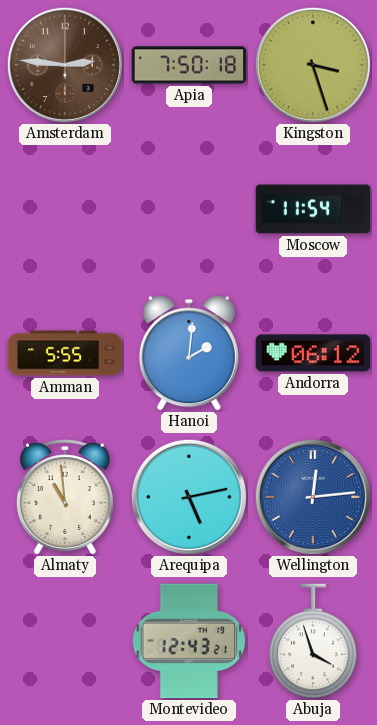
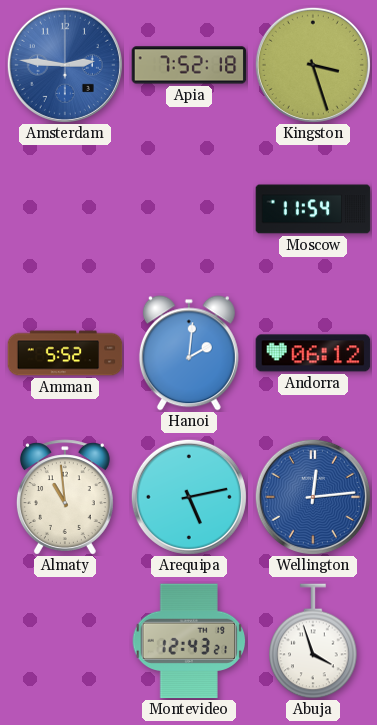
Amsterdam dial: brown -> blue
Apia: 7:50 -> 7:52
Amman: 5:55 -> 5:52
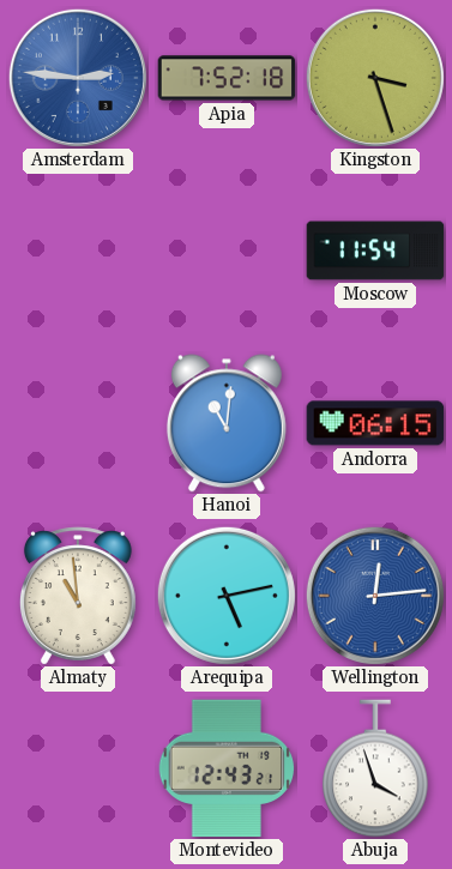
Amman: 5:52 -> none
Hanoi: 2:01 -> 11:01
Andorra: 06:12 -> 06:15
